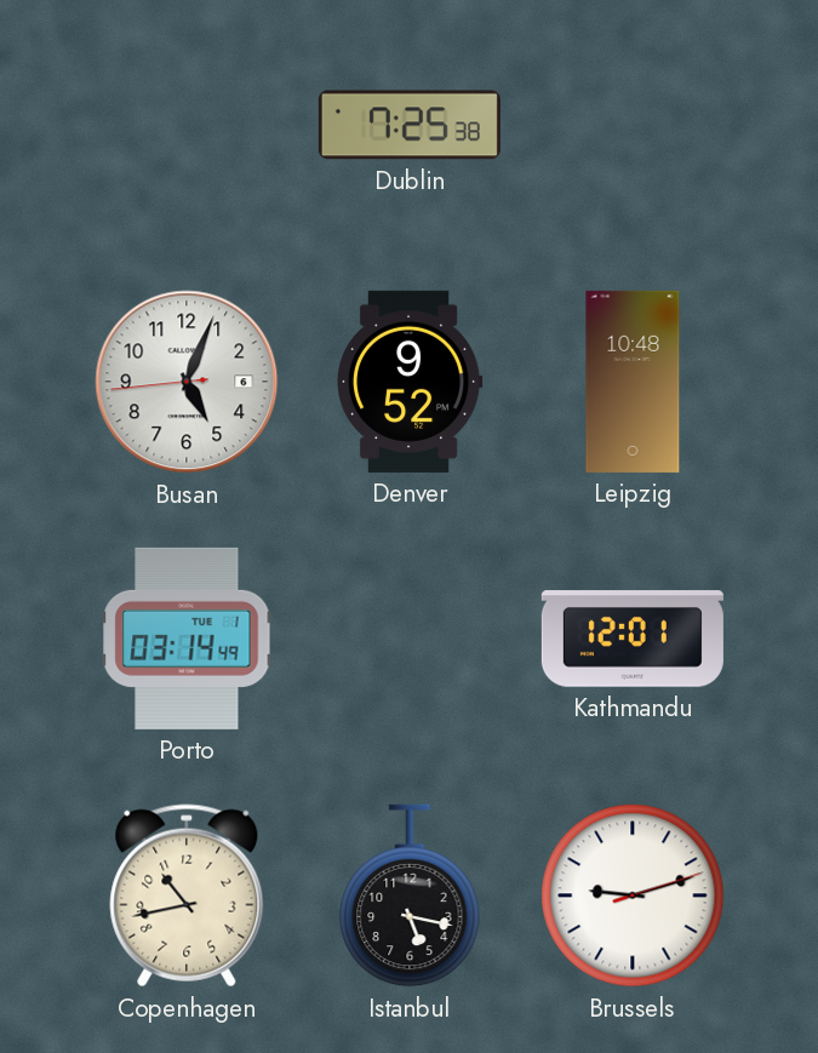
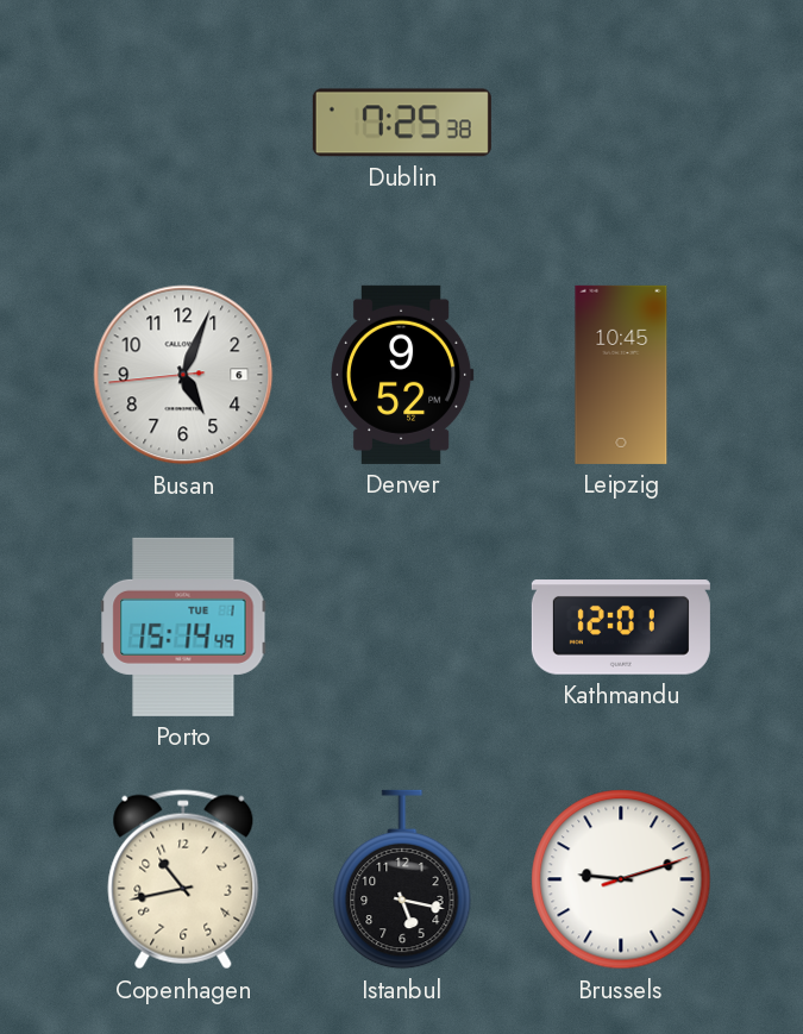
Leipzig: 10:48 -> 10:45
Porto: 03:14 -> 15:14
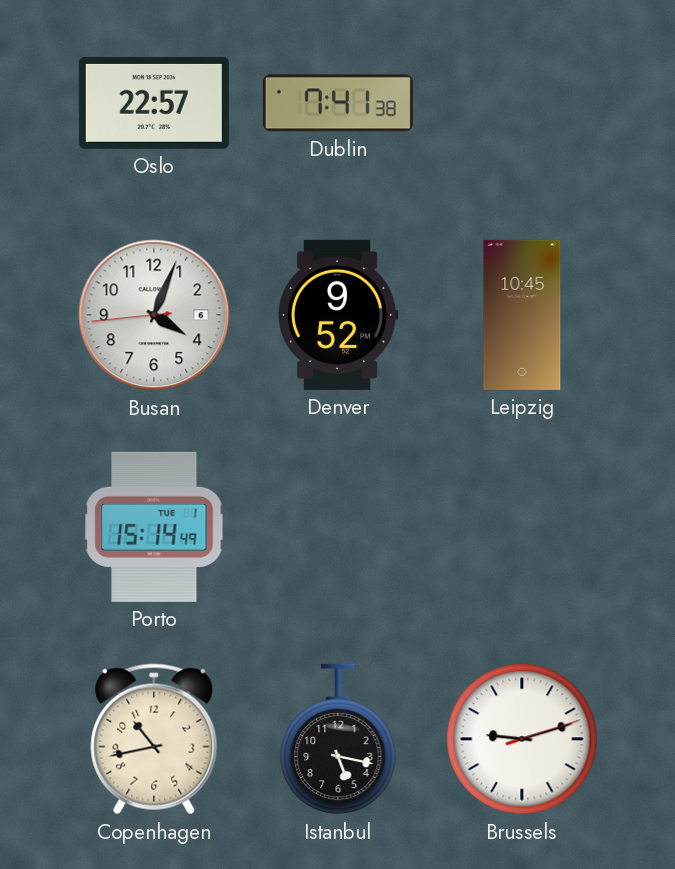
Oslo: none -> 22:57
Dublin: 7:25 -> 7:41
Busan: 5:03 -> 4:03
Kathmandu: 12:01 -> none
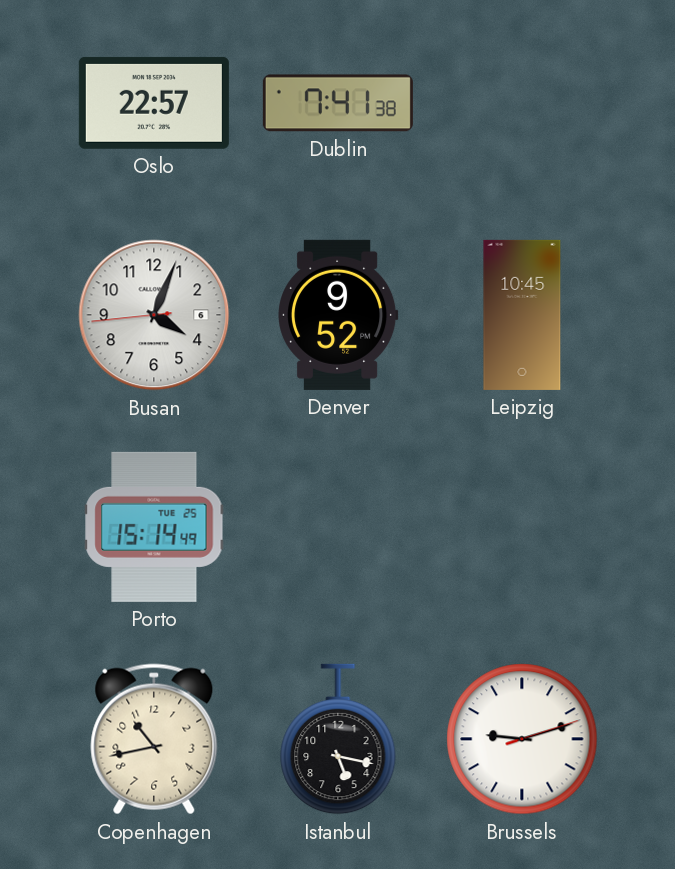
Porto date: TUE 1 -> TUE 25
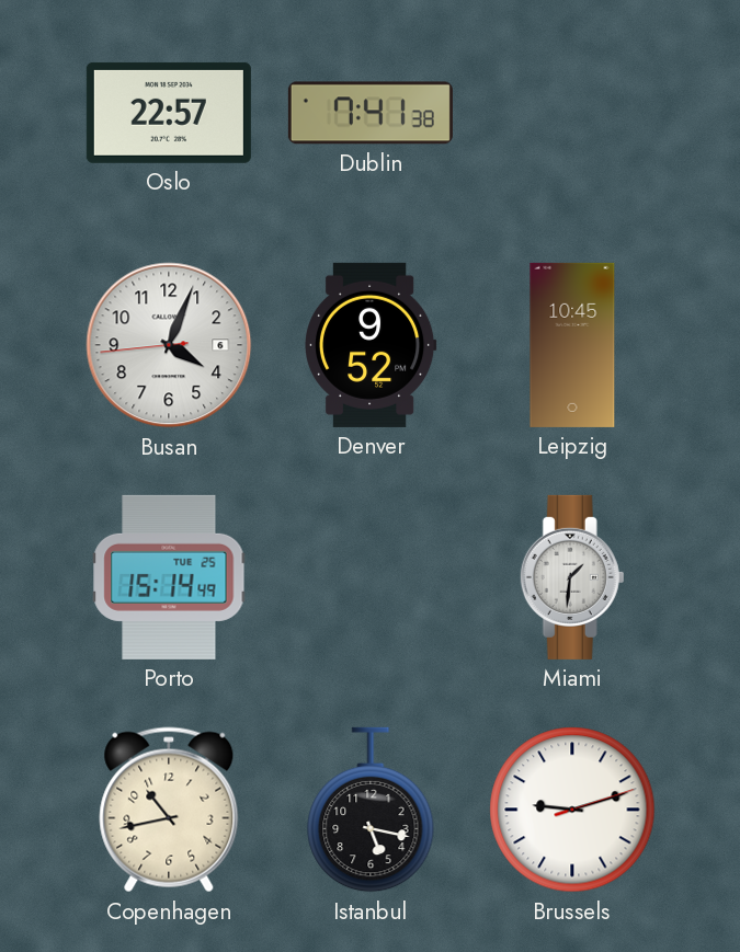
Miami: none -> 1:31
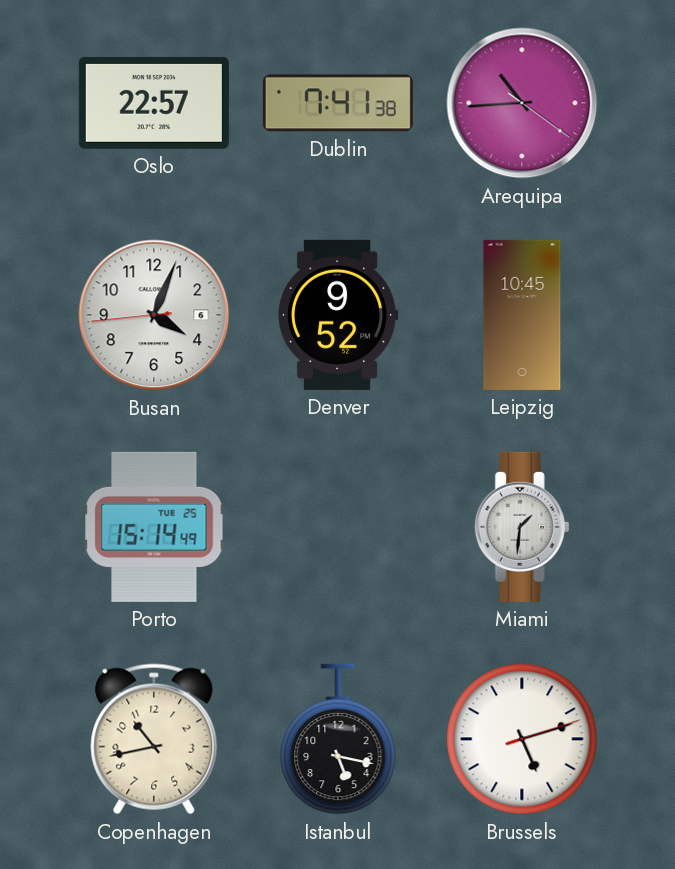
Arequipa: none -> 10:44
Brussels: 9:12 -> 5:12
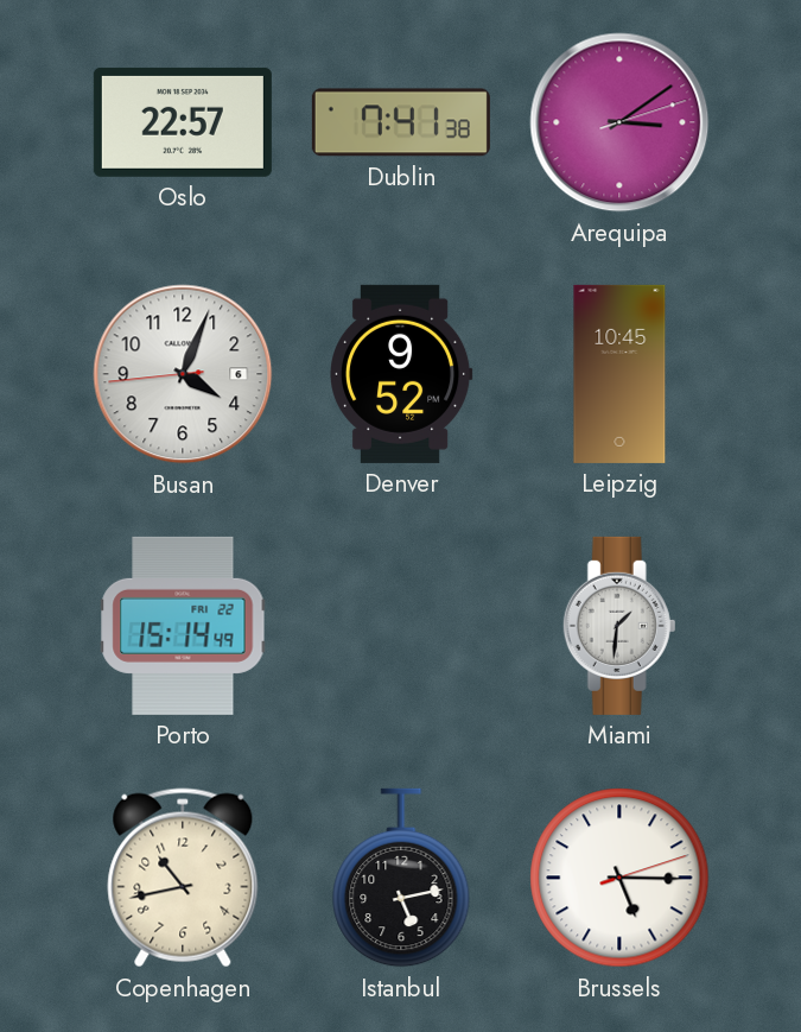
Arequipa: 10:44 -> 3:09
Porto date: TUE 25 -> FRI 22
Istanbul: 5:17 -> 5:13
Brussels: 5:12 -> 5:15
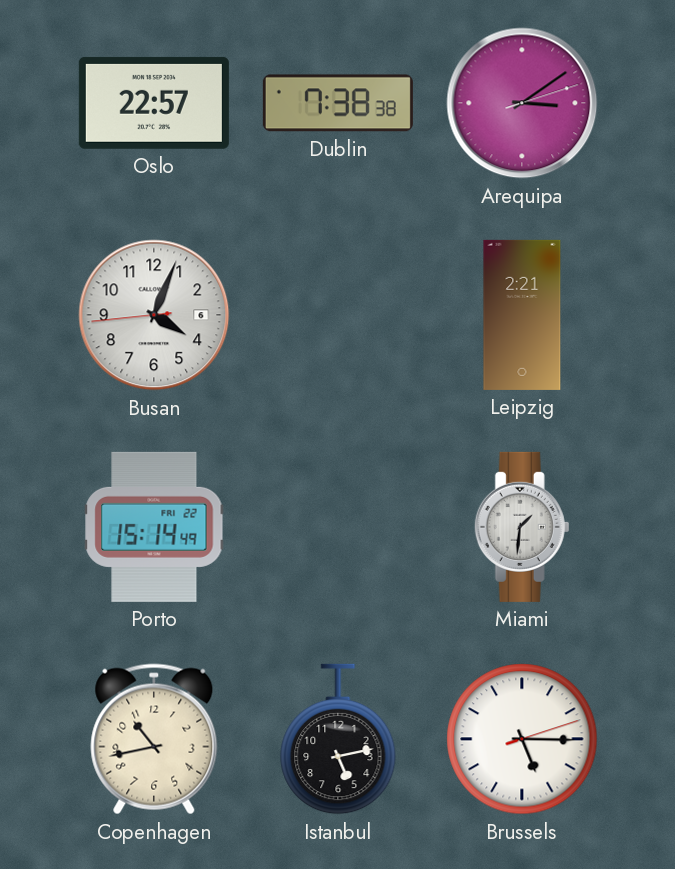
Dublin: 7:41 -> 7:38
Denver: 9:52 -> none
Leipzig: 10:45 -> 2:21
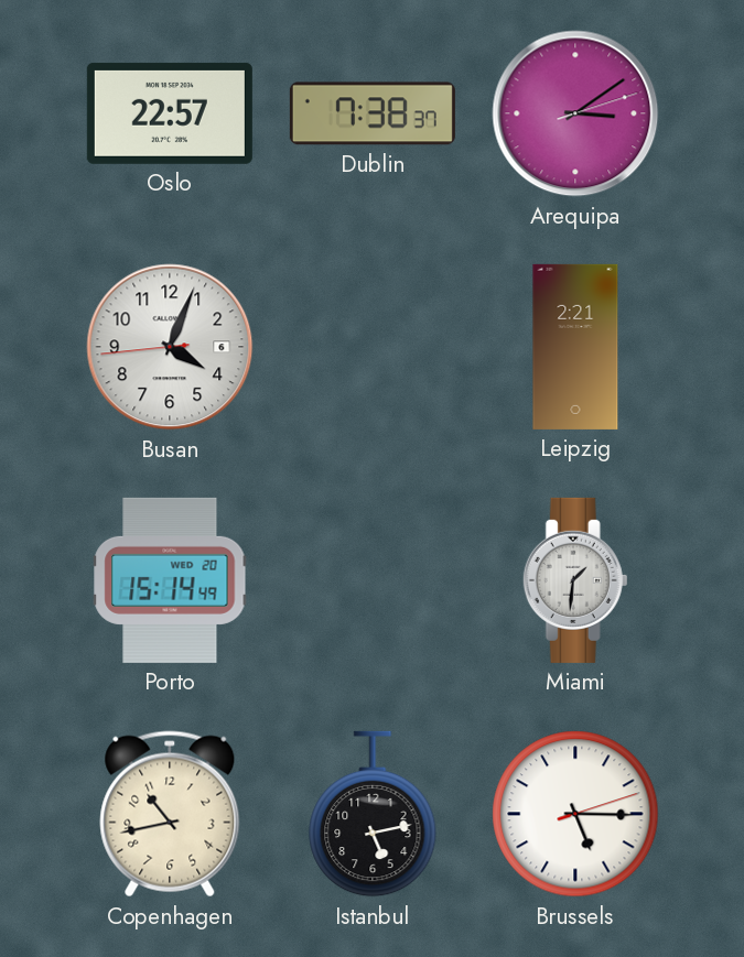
Dublin: 7:38:38 -> 7:38:37
Porto date: FRI 22 -> WED 20
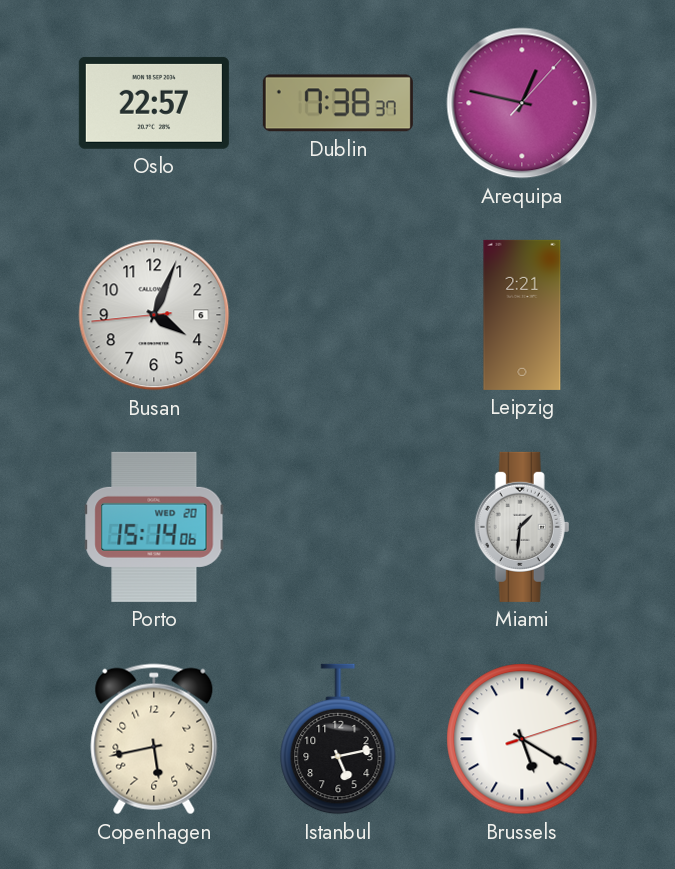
Arequipa: 3:09 -> 12:47
Porto: 15:14:49 -> 15:14:06
Copenhagen: 10:43 -> 5:43
Brussels: 5:15 -> 5:20
